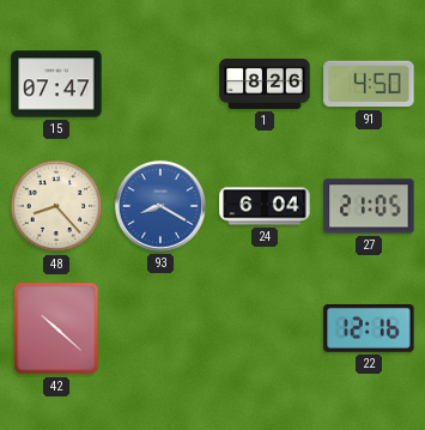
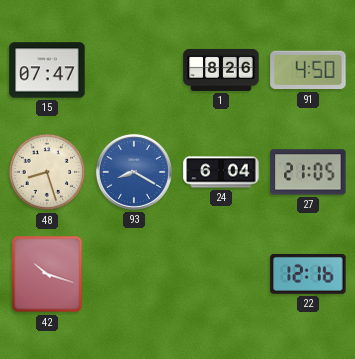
48: 8:23 -> 8:27
42: 10:22 -> 10:18
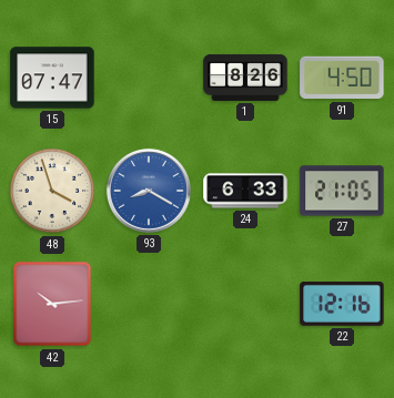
48: 8:27 -> 3:57
24: 6:04 -> 6:33
42: 10:18 -> 10:14
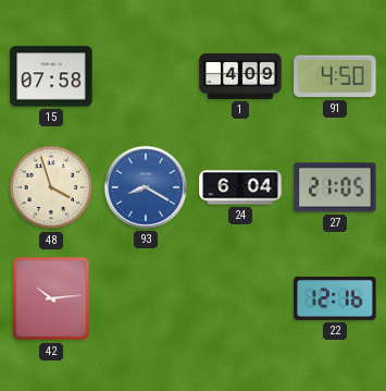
15: 07:47 -> 07:58
1: 8:26 -> 4:09
24: 6:33 -> 6:04
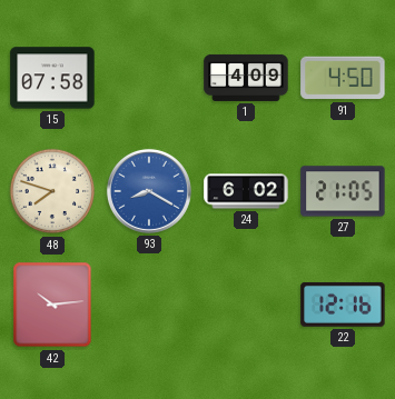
48: 3:57 -> 7:48
24: 6:04 -> 6:02
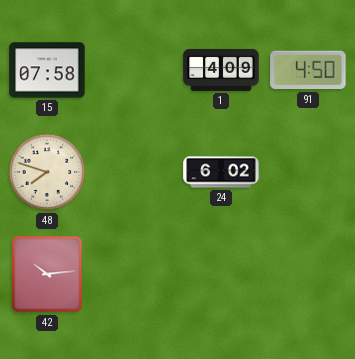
93: 8:20 -> none
27: 21:05 -> none
22: 12:16 -> none
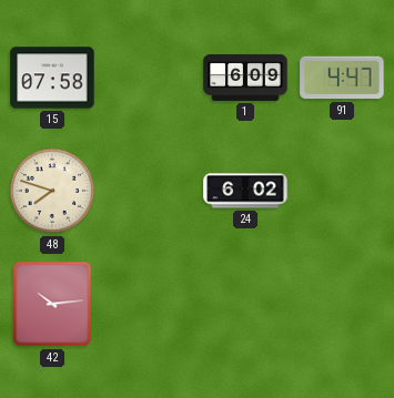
1: 4:09 -> 6:09
91: 4:50 -> 4:47
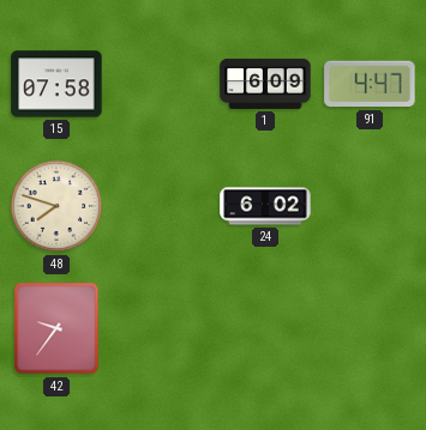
42: 10:14 -> 9:36
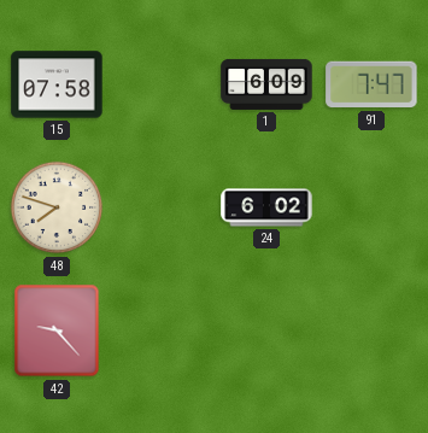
91: 4:47 -> 7:47
42: 9:36 -> 9:23
